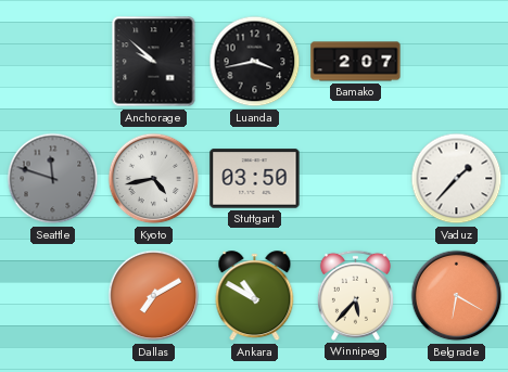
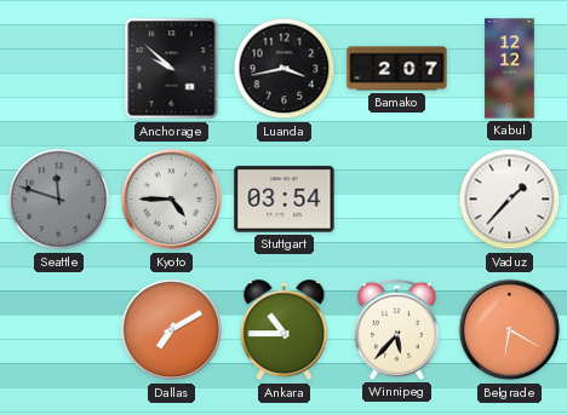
Kabul: none -> 12:12
Kyoto: 4:43 -> 4:45
Stuttgart: 03:50 -> 03:54
Ankara: 10:50 -> 10:45
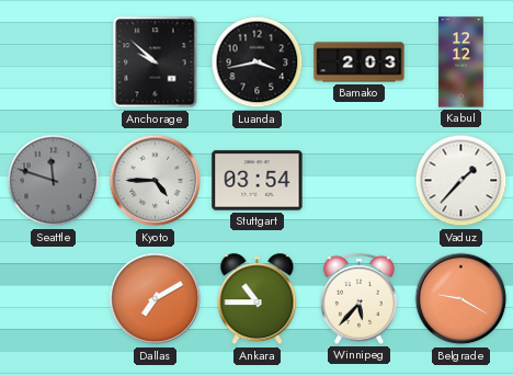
Bamako: 2:07 -> 2:03
Belgrade: 6:20 -> 9:20
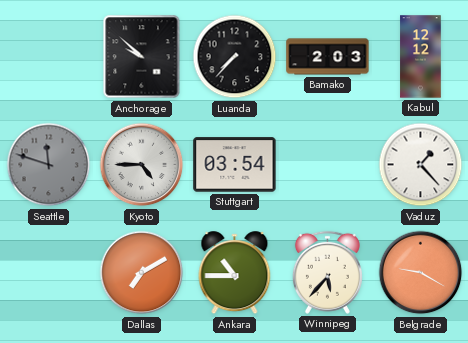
Luanda: 3:43 -> 7:37
Vaduz: 1:37 -> 1:23
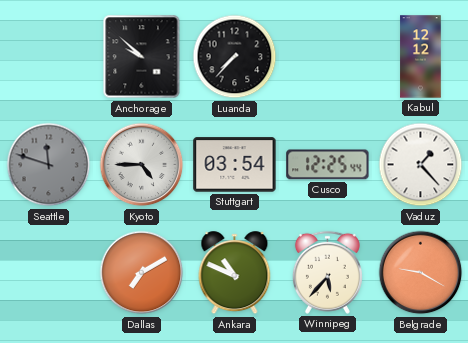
Bamako: 2:03 -> none
Cusco: none -> 12:25
Ankara: 10:45 -> 10:49
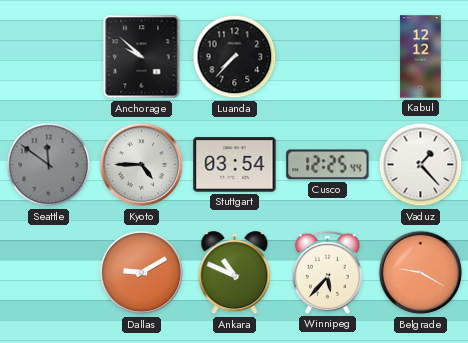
Seattle: 11:48 -> 11:51
Dallas: 7:10 -> 9:10
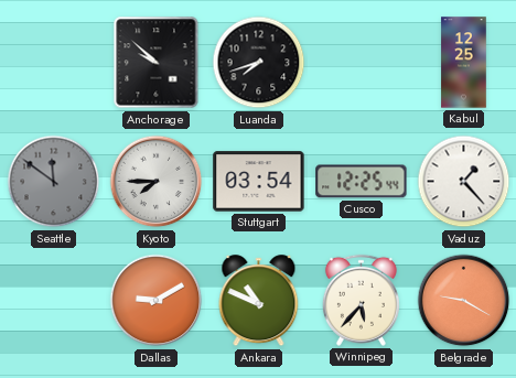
Luanda: 7:37 -> 7:42
Kabul: 12:12 -> 12:25
Kyoto: 4:45 -> 7:45
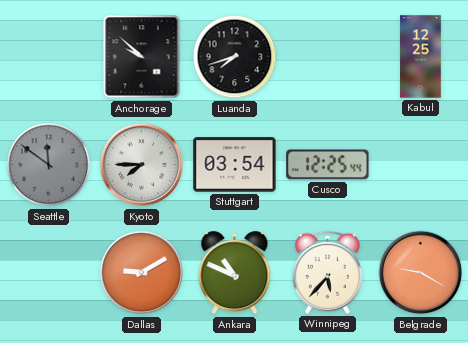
Vaduz: 1:23 -> none
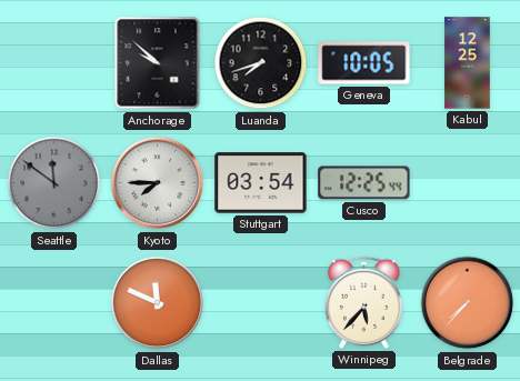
Geneva: none -> 10:05
Dallas: 9:10 -> 11:49
Ankara: 10:49 -> none
Belgrade: 9:20 -> 7:37
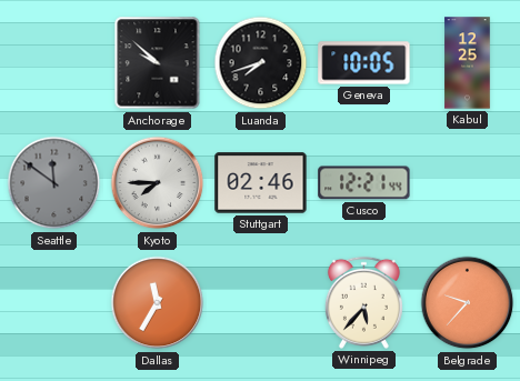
Stuttgart: 03:54 -> 02:46
Cusco: 12:25 -> 12:21
Dallas: 11:49 -> 11:35
Belgrade: 7:37 -> 9:37
